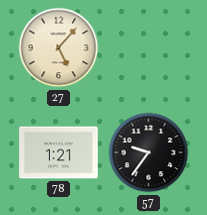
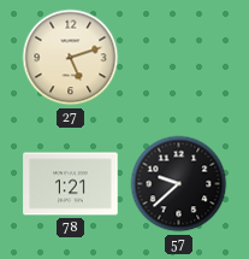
27: 5:07 -> 5:12
57: 9:36 -> 9:38
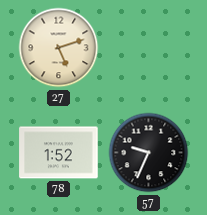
78: 1:21 -> 1:52
57: 9:38 -> 9:34
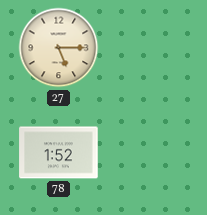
27: 5:12 -> 5:15
57: 9:34 -> none
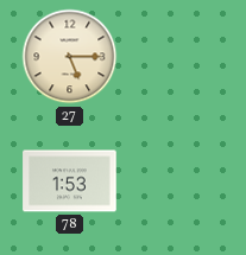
78: 1:52 -> 1:53
